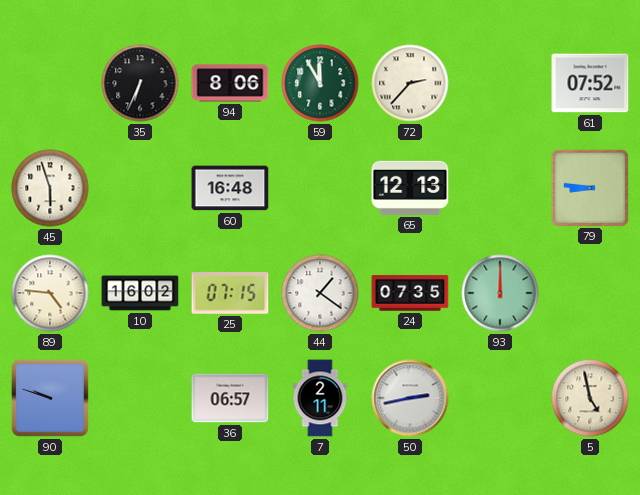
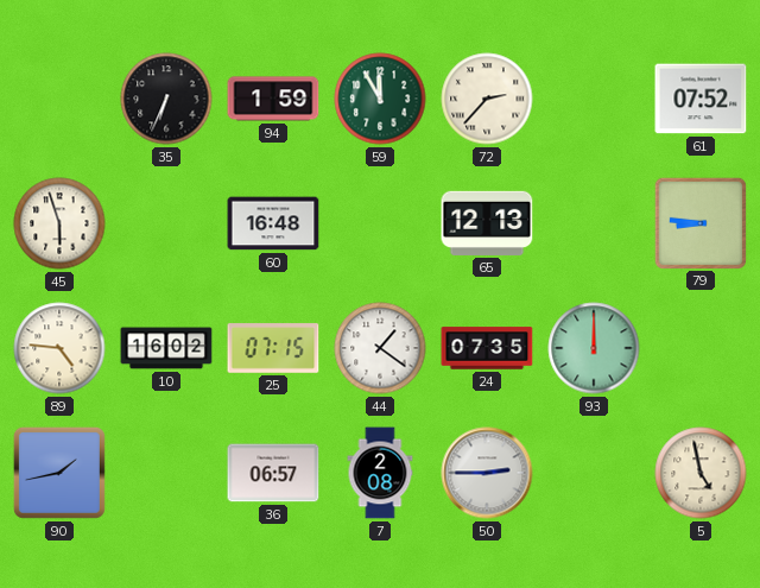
94: 8:06 -> 1:59
90: 9:48 -> 1:43
7: 2:11 -> 2:08
50: 2:43 -> 2:45
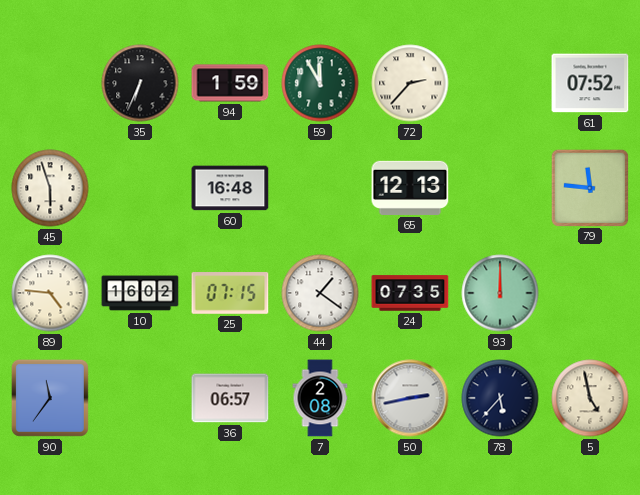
79: 8:46 -> 11:46
90: 1:43 -> 11:36
50: 2:45 -> 2:43
78: none -> 5:37
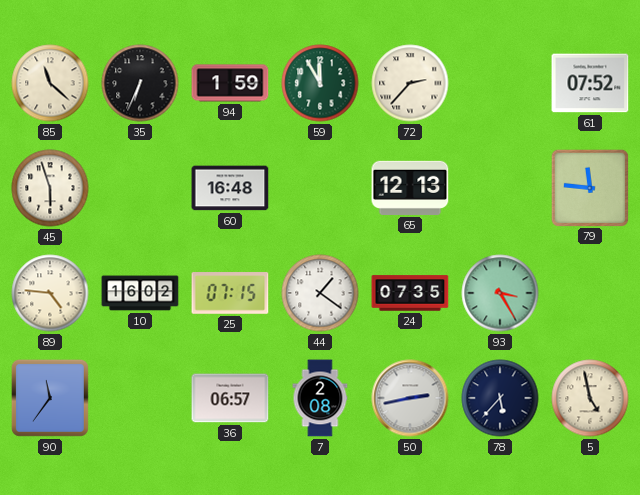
85: none -> 11:22
93: 12:00 -> 3:25
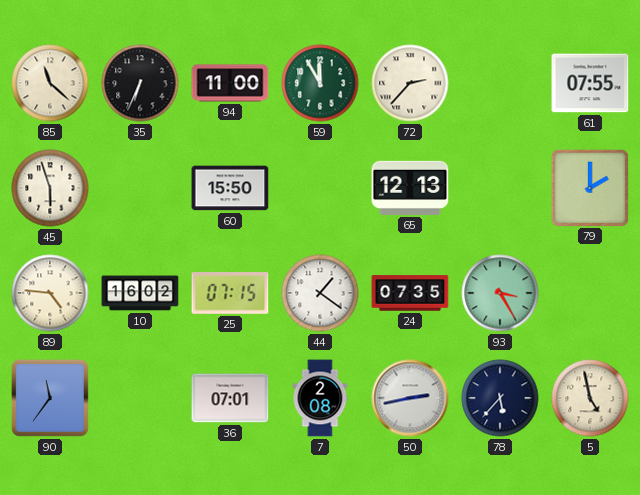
94: 1:59 -> 11:00
61: 07:52 -> 07:55
60: 16:48 -> 15:50
79: 11:46 -> 2:00
36: 06:57 -> 07:01
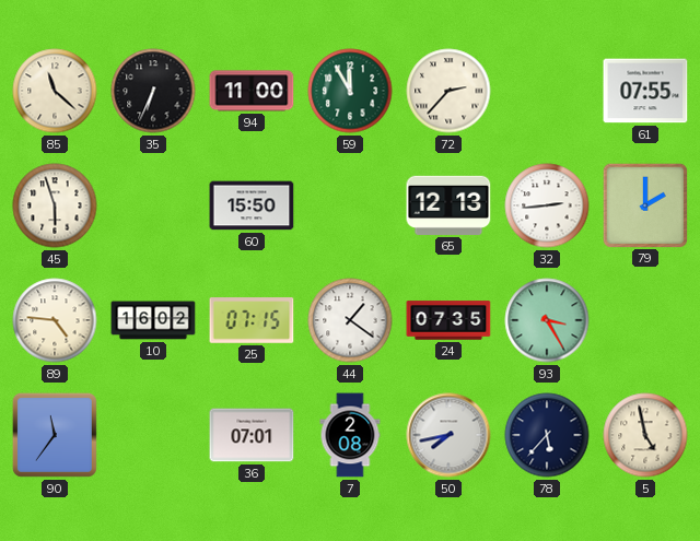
32: none -> 2:44
50: 2:43 -> 7:43
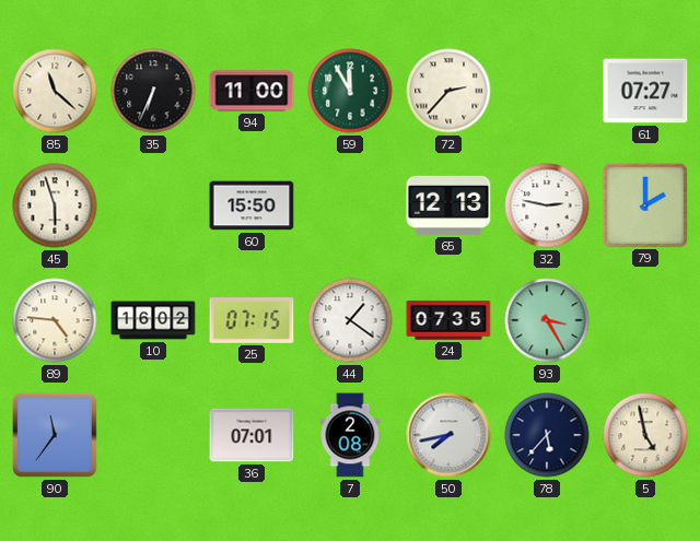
61: 07:55 -> 07:27
32: 2:44 -> 2:47
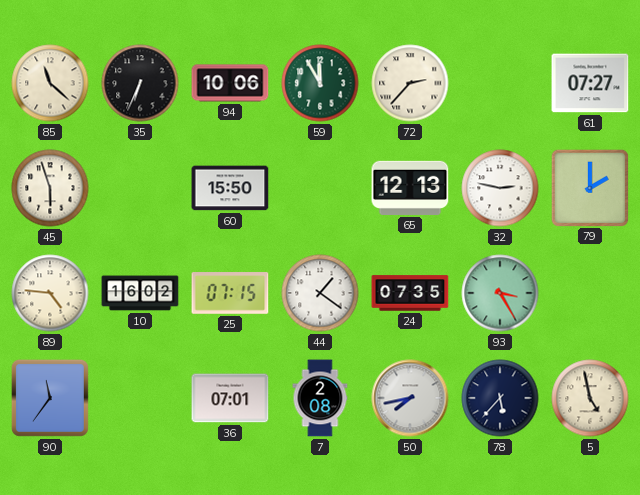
94: 11:00 -> 10:06
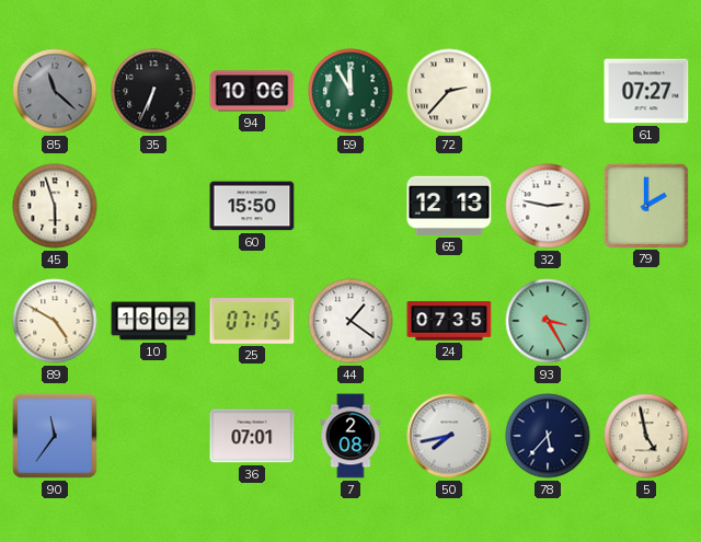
85 dial: cream -> grey
89: 4:46 -> 4:50
